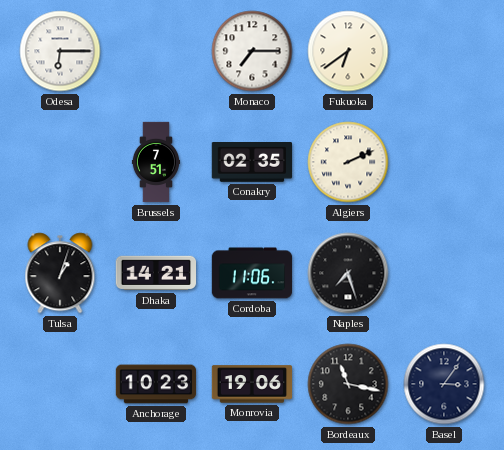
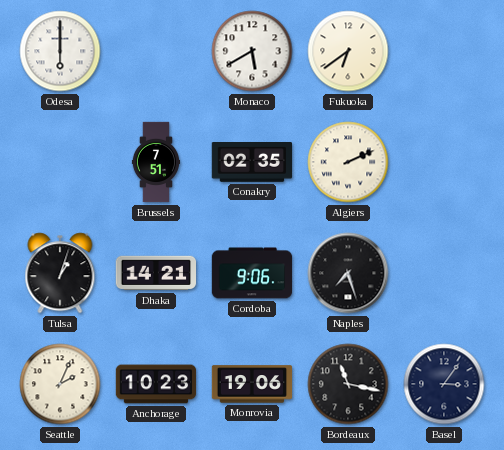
Odesa: 6:15 -> 6:00
Monaco: 7:15 -> 5:40
Cordoba: 11:06 -> 9:06
Seattle: none -> 2:04
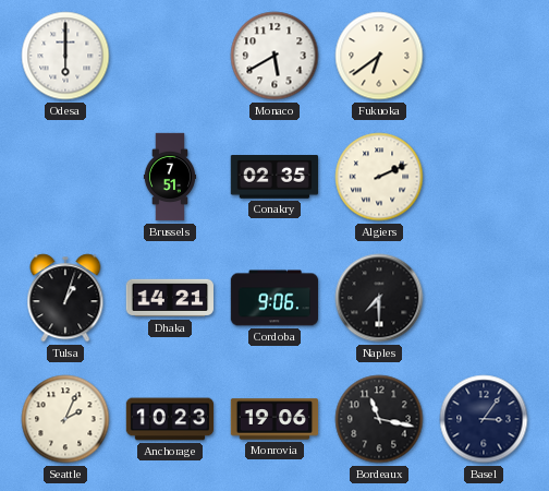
Naples: 7:27 -> 7:30
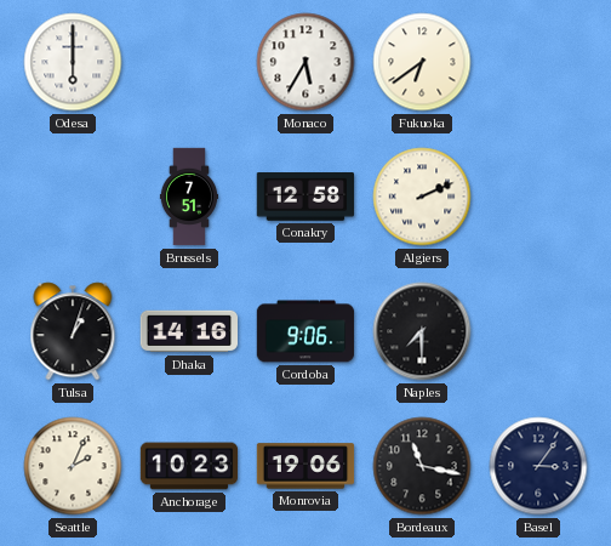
Monaco: 5:40 -> 5:35
Conakry: 02:35 -> 12:58
Dhaka: 14:21 -> 14:16
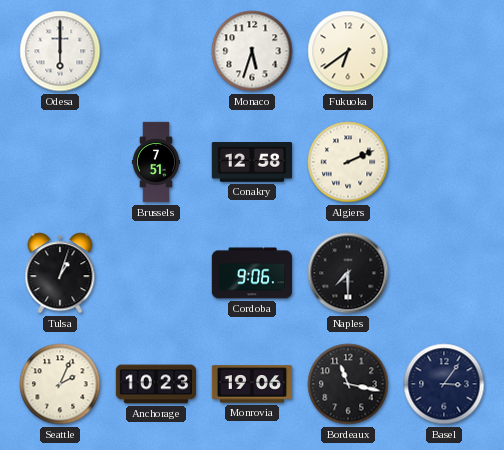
Monaco: 5:35 -> 5:33
Dhaka: 14:16 -> none
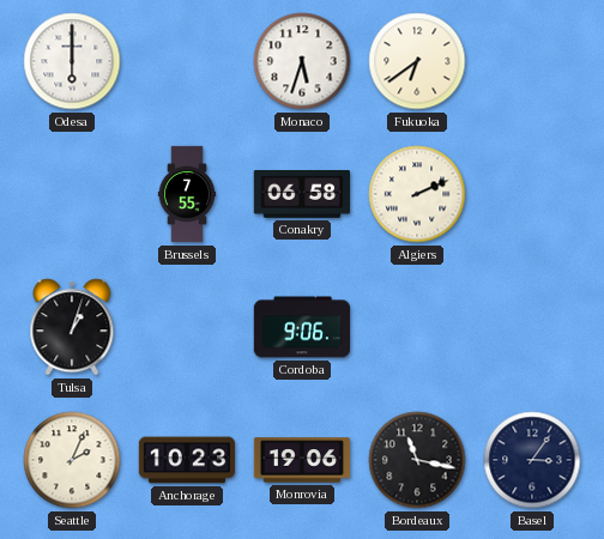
Brussels: 7:51 -> 7:55
Conakry: 12:58 -> 06:58
Naples: 7:30 -> none
